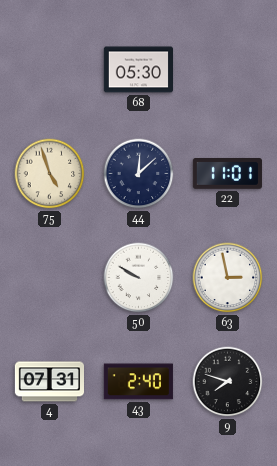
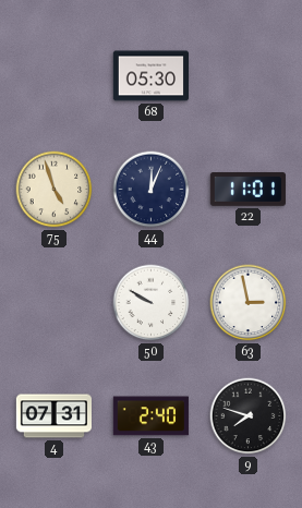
44: 12:08 -> 12:04
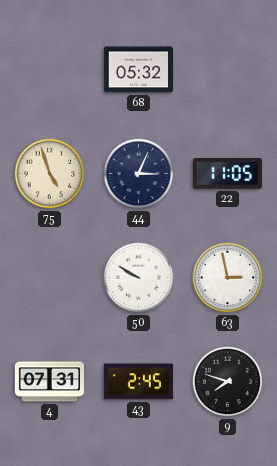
68: 05:30 -> 05:32
44: 12:04 -> 3:04
22: 11:01 -> 11:05
43: 2:40 -> 2:45
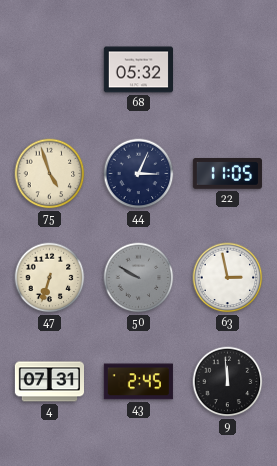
47: none -> 6:33
50 dial: white -> grey
9: 7:48 -> 11:59
